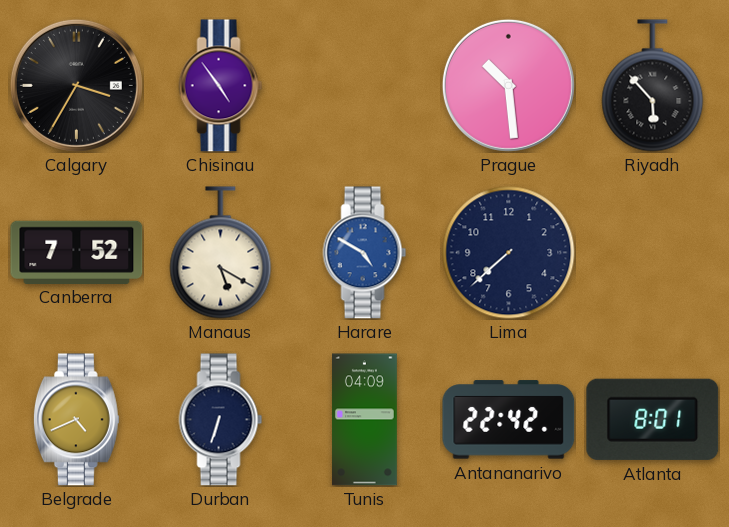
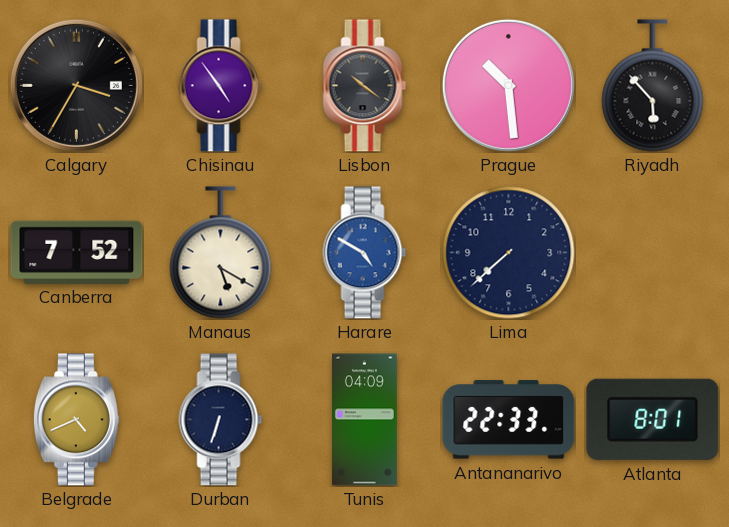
Lisbon: none -> 10:21
Antananarivo: 22:42 -> 22:33
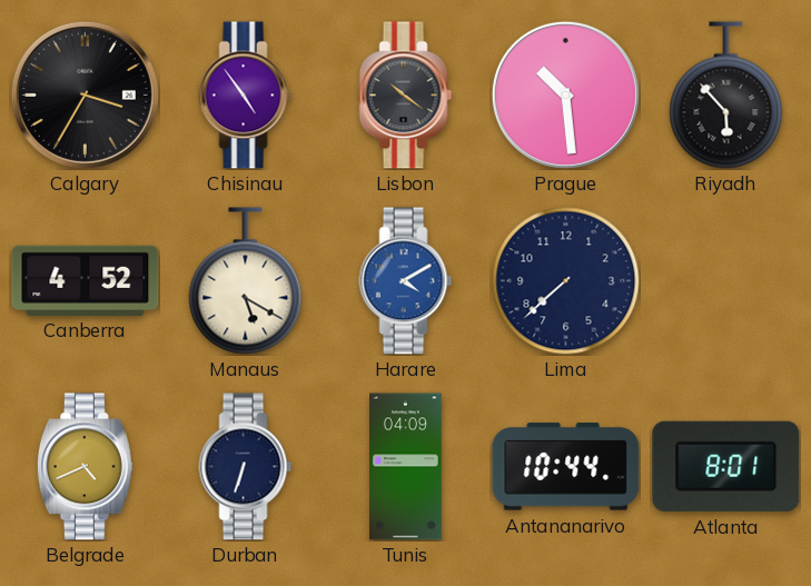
Canberra: 7:52 -> 4:52
Harare: 4:50 -> 4:10
Antananarivo: 22:33 -> 10:44
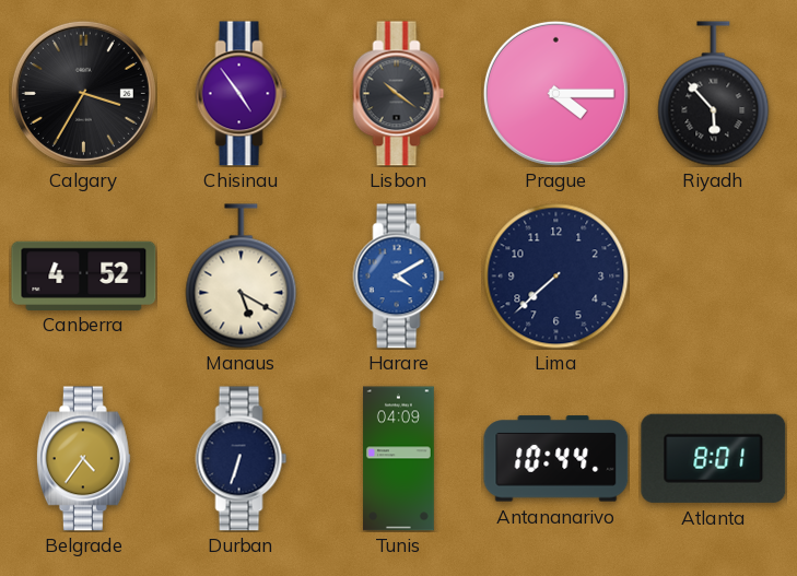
Prague: 10:29 -> 4:15
Belgrade: 4:41 -> 4:36
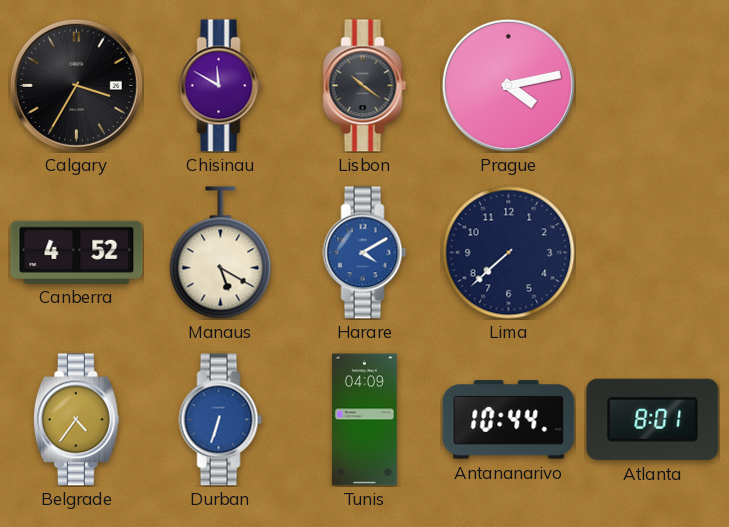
Chisinau: 4:54 -> 11:50
Prague: 4:15 -> 4:13
Riyadh: 5:53 -> none
Durban dial: navy -> blue
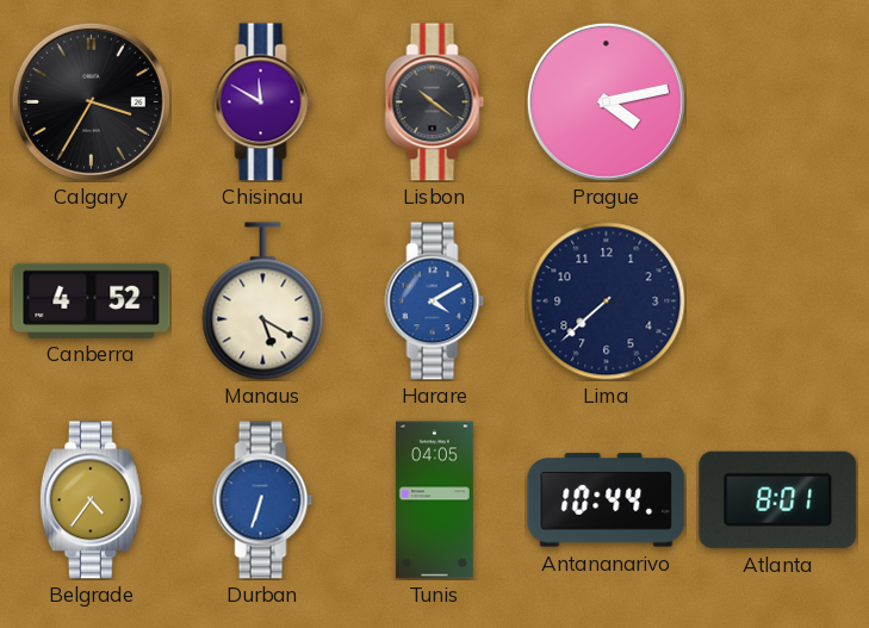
Tunis: 04:09 -> 04:05
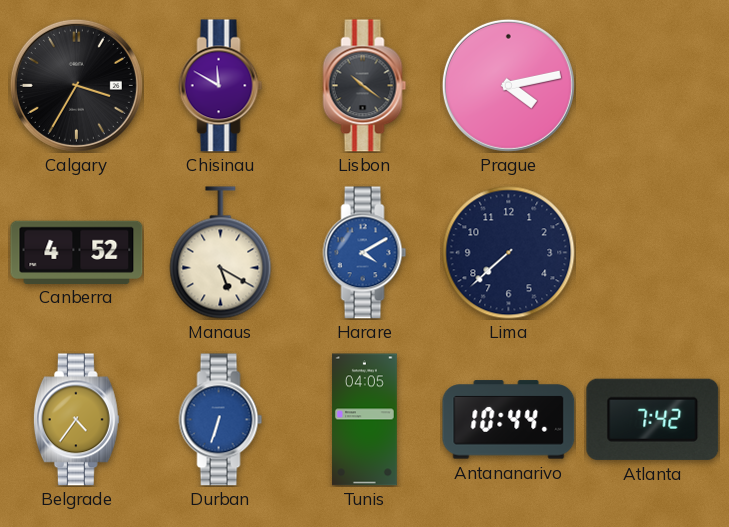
Atlanta: 8:01 -> 7:42
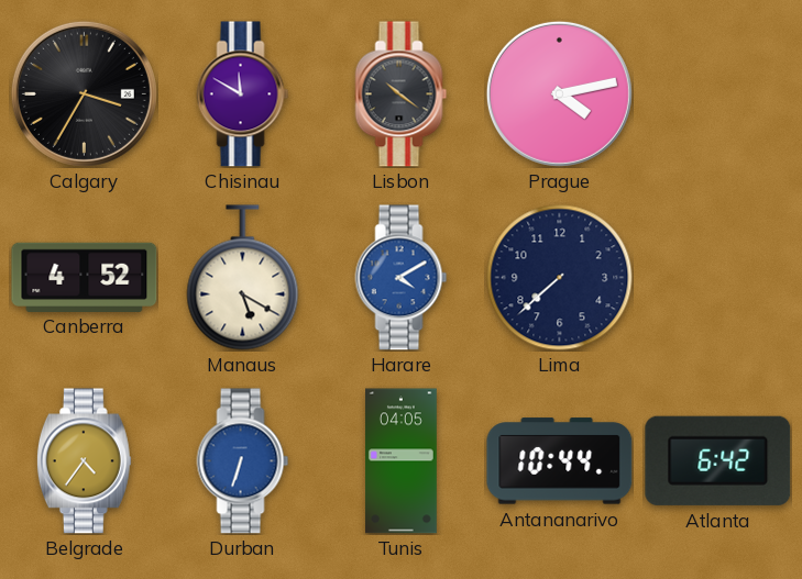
Atlanta: 7:42 -> 6:42
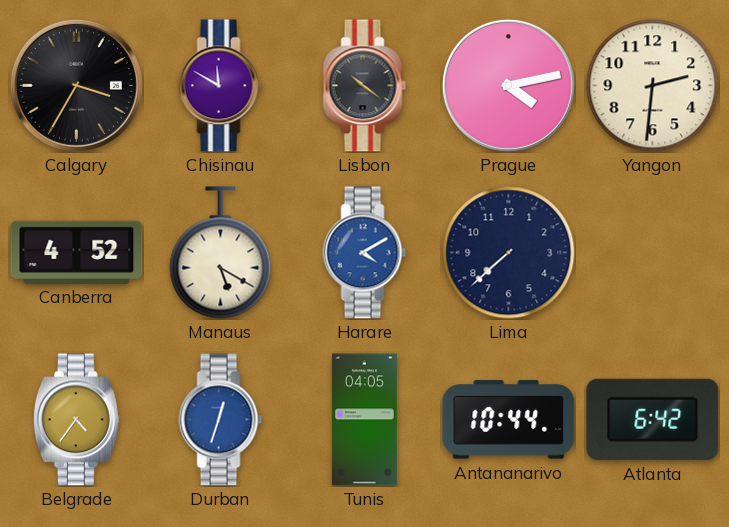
Yangon: none -> 2:31
Durban: 6:33 -> 12:33
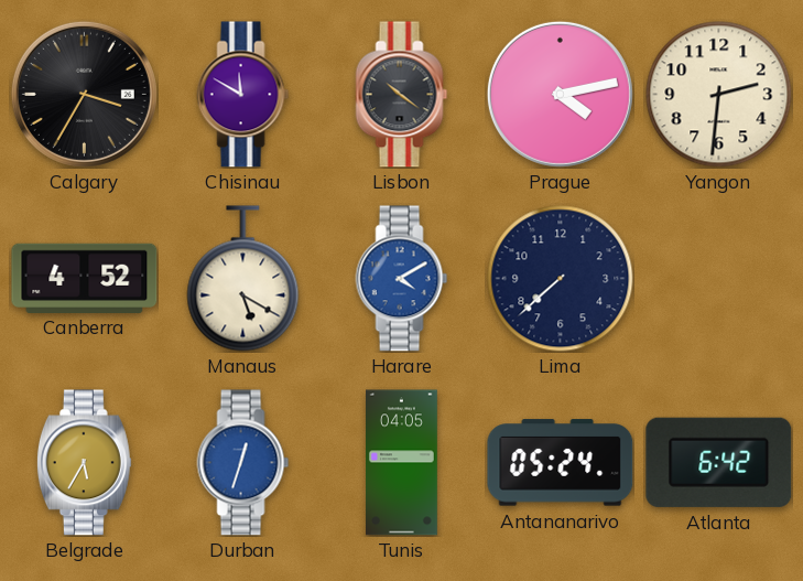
Belgrade: 4:36 -> 5:35
Antananarivo: 10:44 -> 05:24
